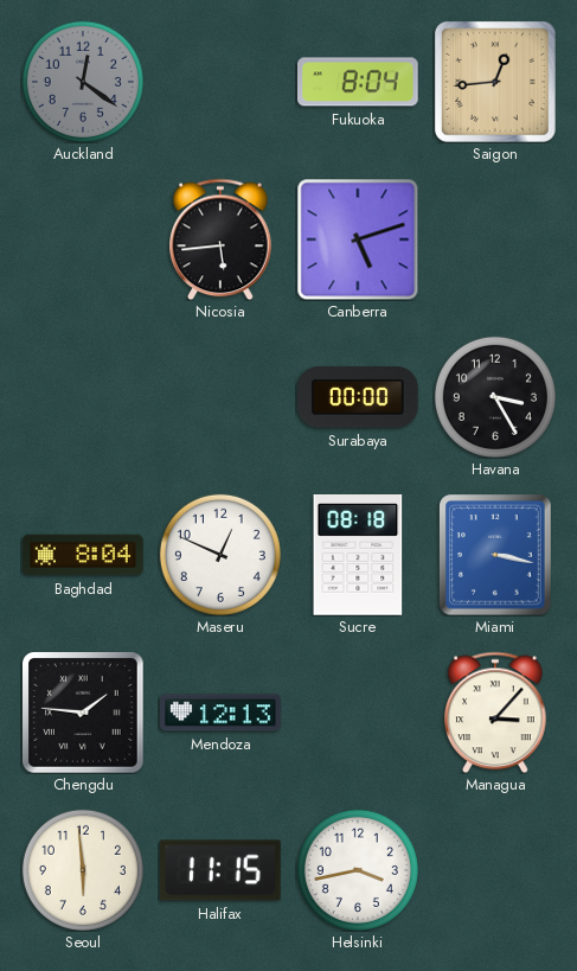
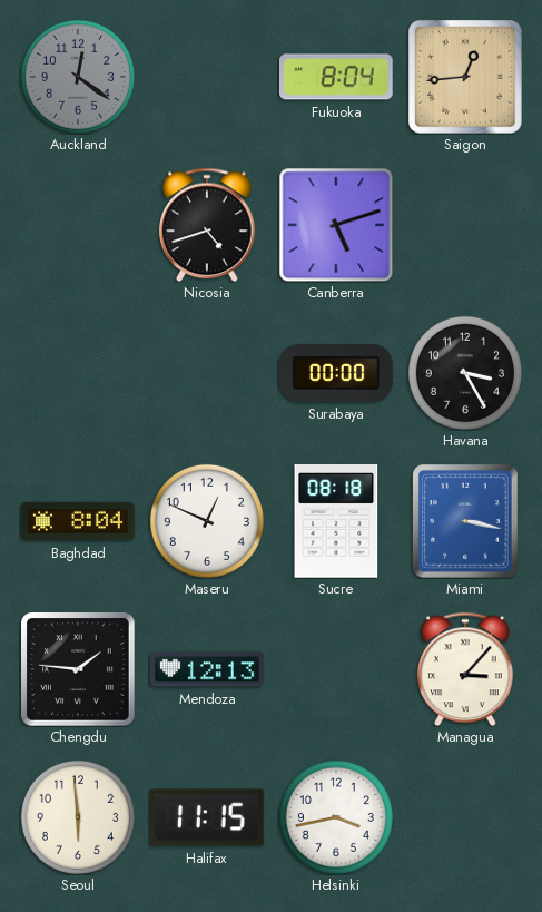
Nicosia: 5:44 -> 4:42
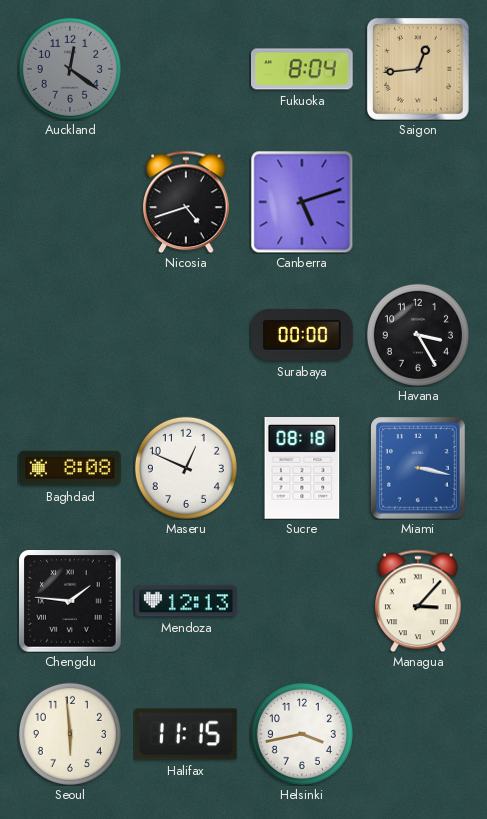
Baghdad: 8:04 -> 8:08
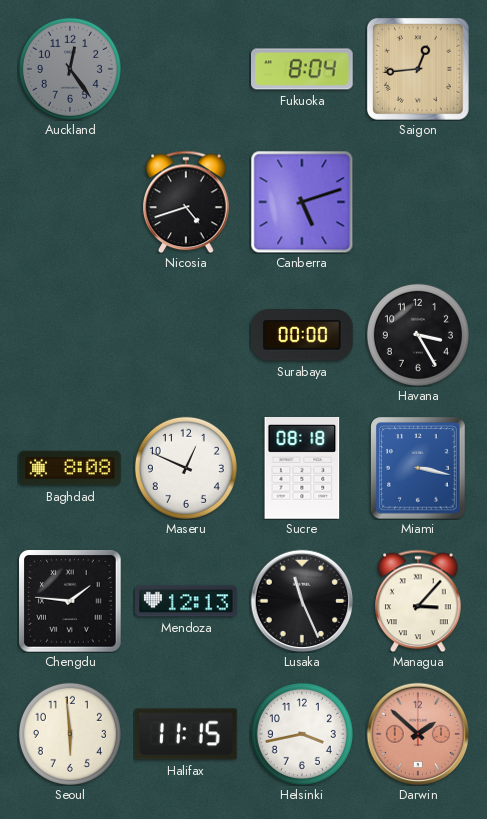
Auckland: 12:21 -> 12:24
Lusaka: none -> 11:26
Darwin: none -> 1:52
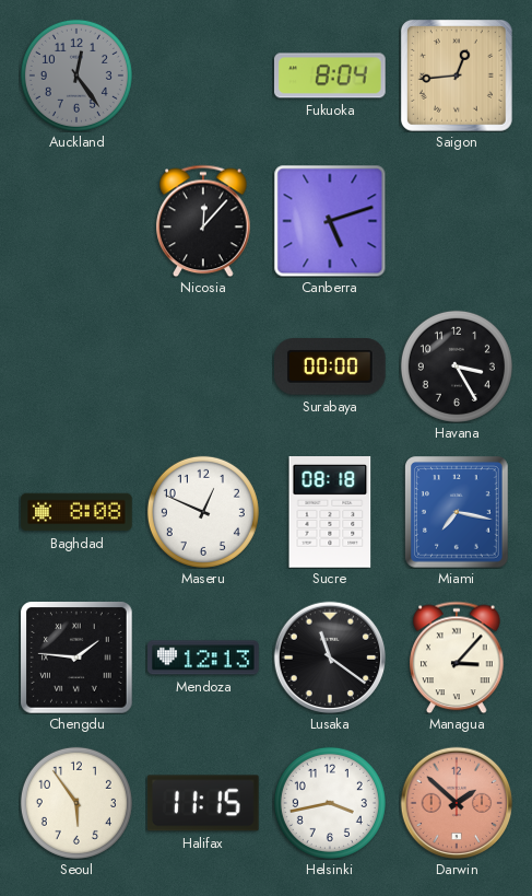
Nicosia: 4:42 -> 12:07
Miami: 3:17 -> 7:17
Lusaka: 11:26 -> 11:21
Seoul: 5:59 -> 5:54
